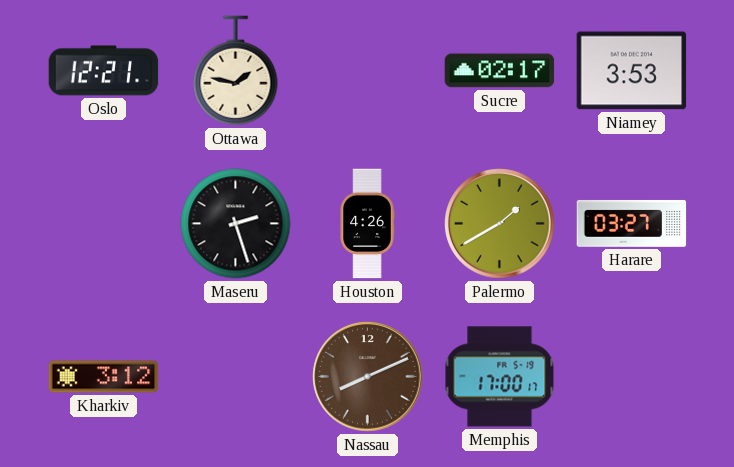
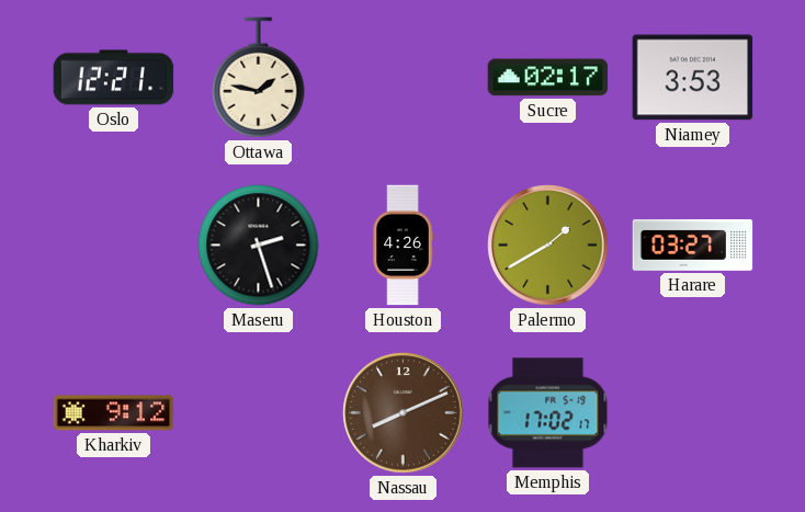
Kharkiv: 3:12 -> 9:12
Memphis: 17:00 -> 17:02
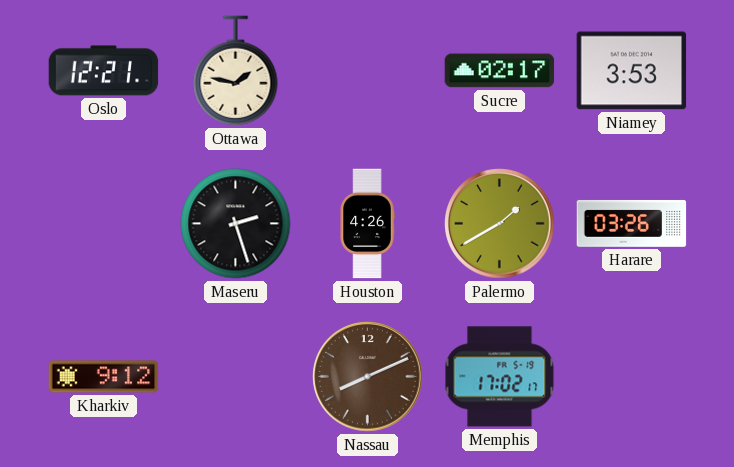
Harare: 03:27 -> 03:26
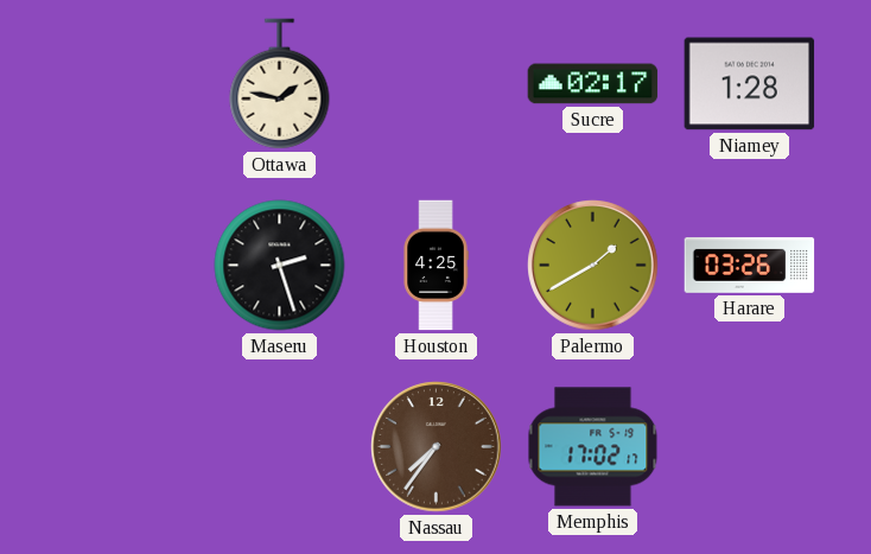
Oslo: 12:21 -> none
Niamey: 3:53 -> 1:28
Houston: 4:26 -> 4:25
Kharkiv: 9:12 -> none
Nassau: 8:11 -> 7:36
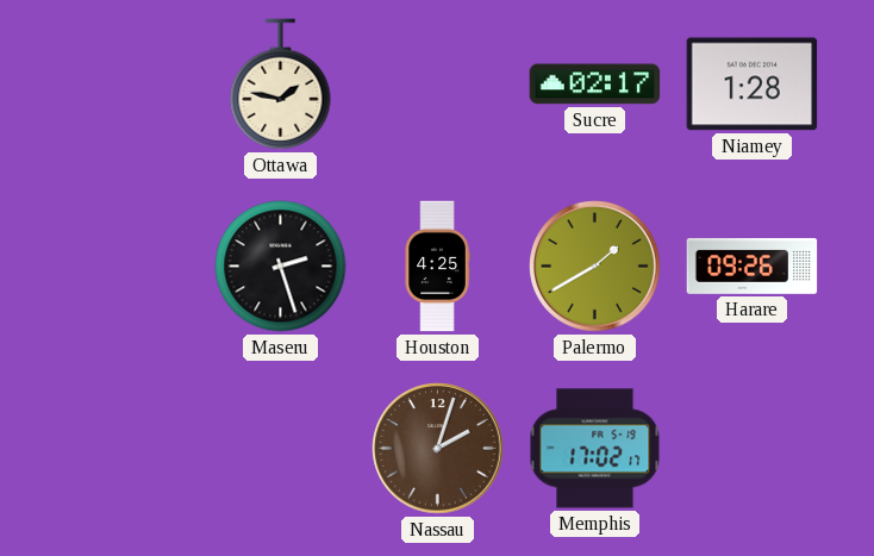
Harare: 03:26 -> 09:26
Nassau: 7:36 -> 2:03
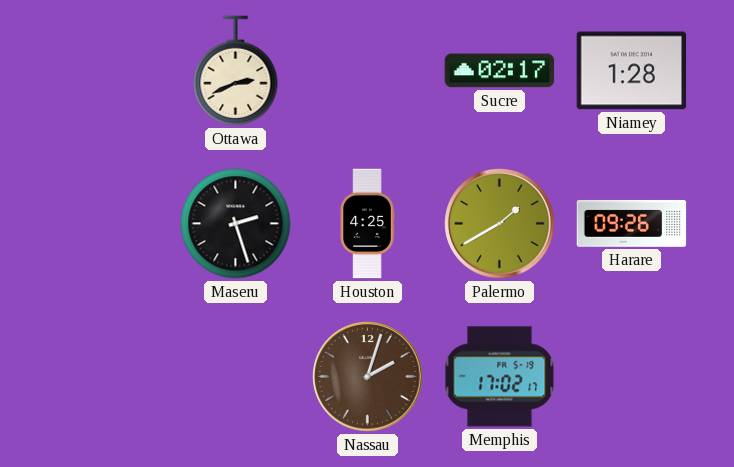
Ottawa: 1:47 -> 2:41
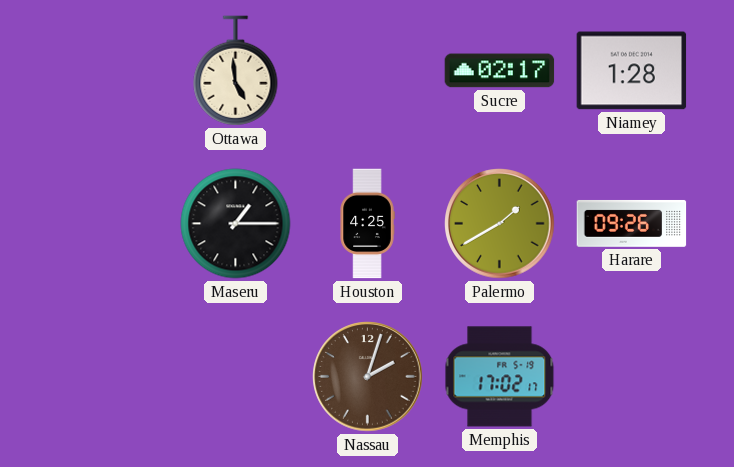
Ottawa: 2:41 -> 4:59
Maseru: 2:27 -> 1:15
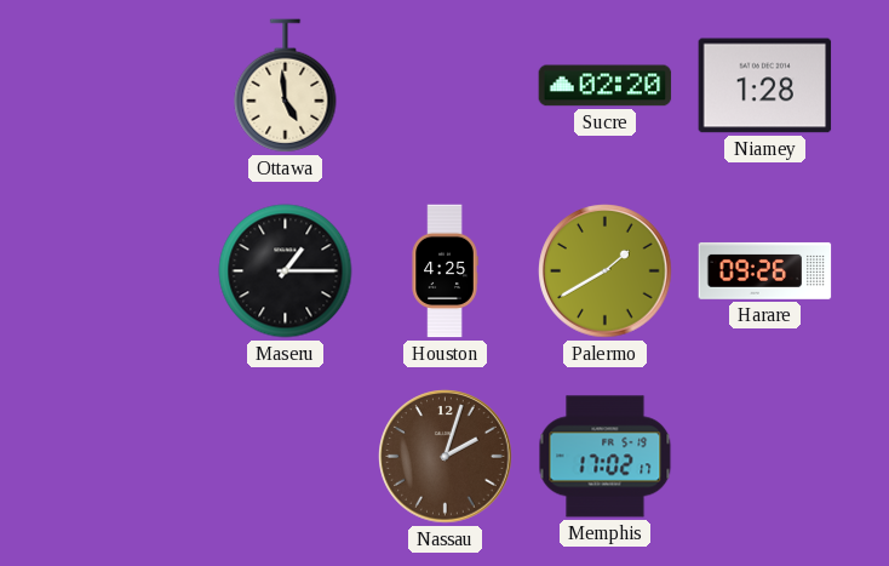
Sucre: 02:17 -> 02:20
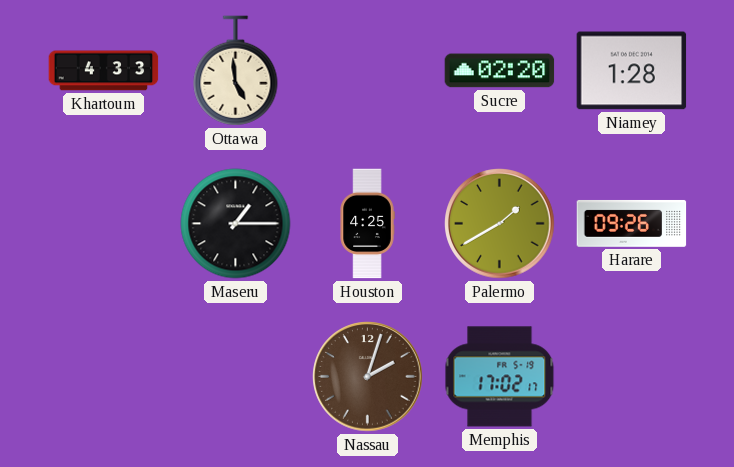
Khartoum: none -> 4:33
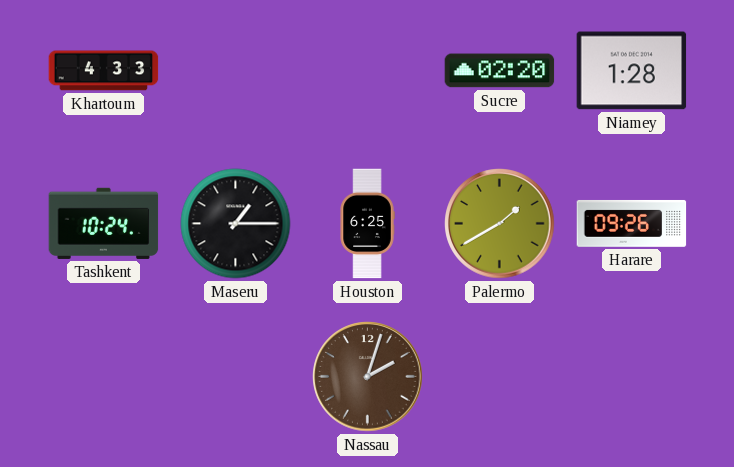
Ottawa: 4:59 -> none
Tashkent: none -> 10:24
Houston: 4:25 -> 6:25
Memphis: 17:02 -> none
